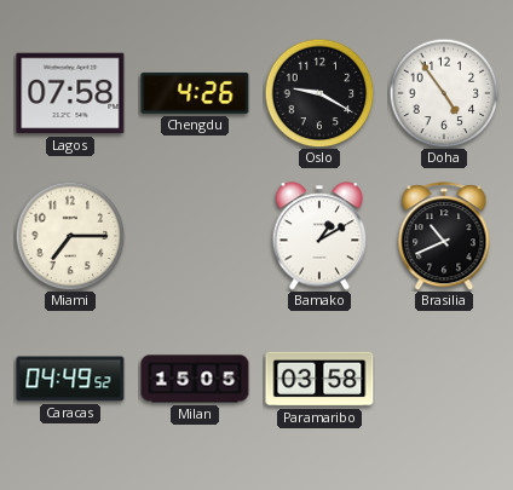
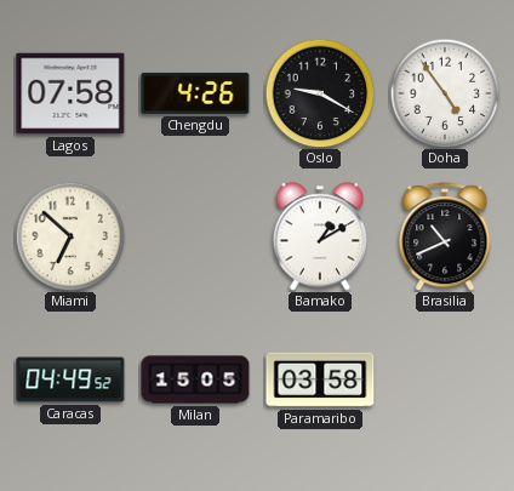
Miami: 7:15 -> 6:52
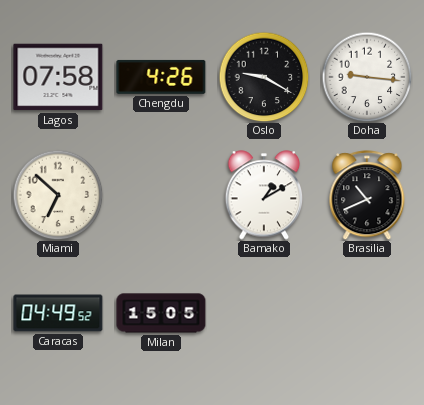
Doha: 4:54 -> 9:16
Paramaribo: 03:58 -> none
